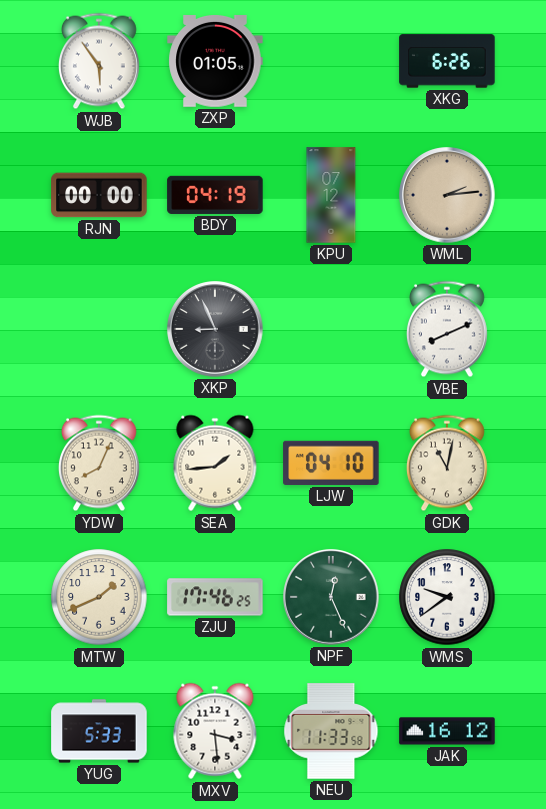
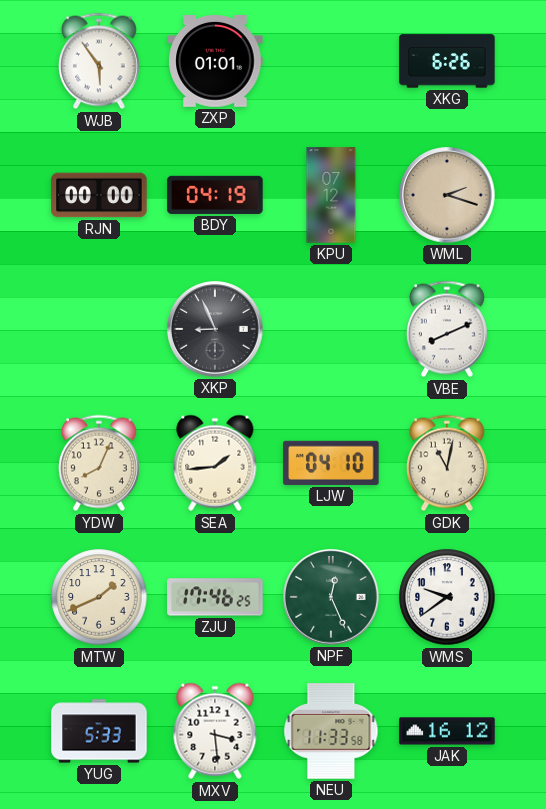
ZXP: 01:05 -> 01:01
WML: 2:14 -> 2:18
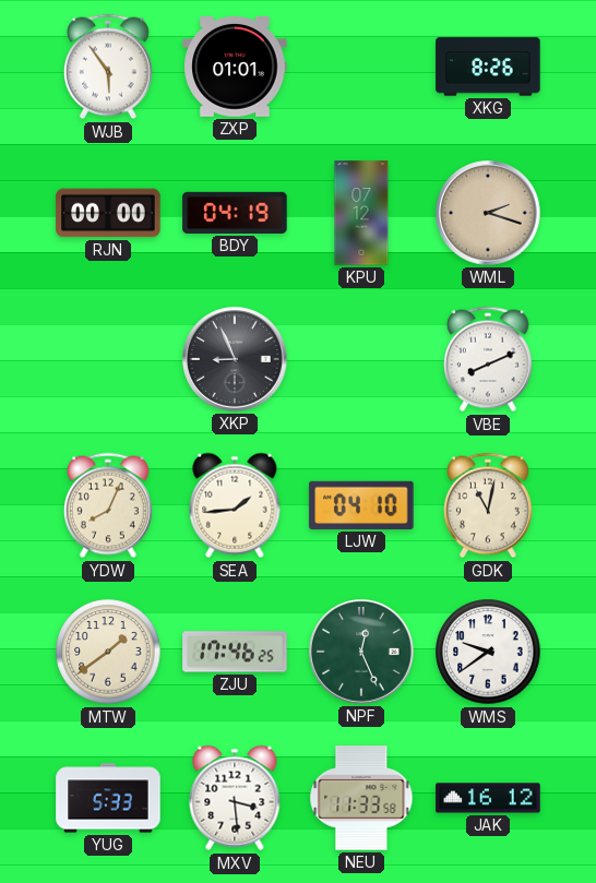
XKG: 6:26 -> 8:26
MTW: 1:41 -> 1:39
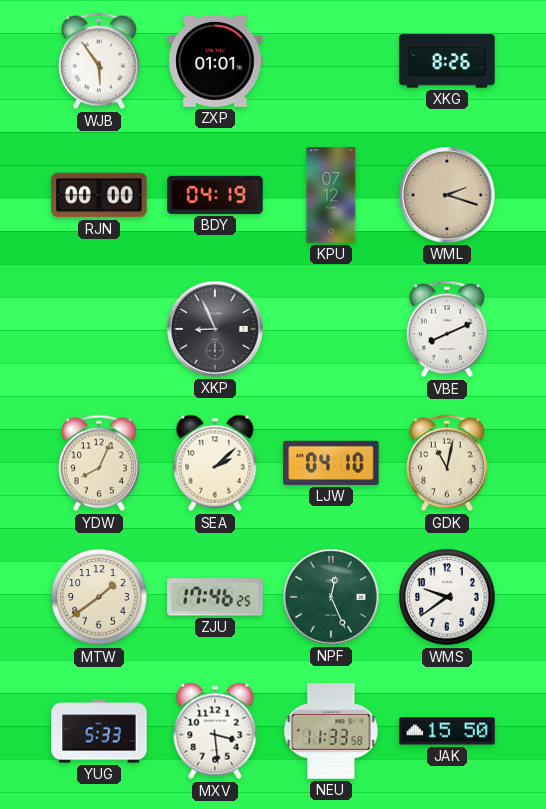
SEA: 1:44 -> 2:08
JAK: 16:12 -> 15:50
